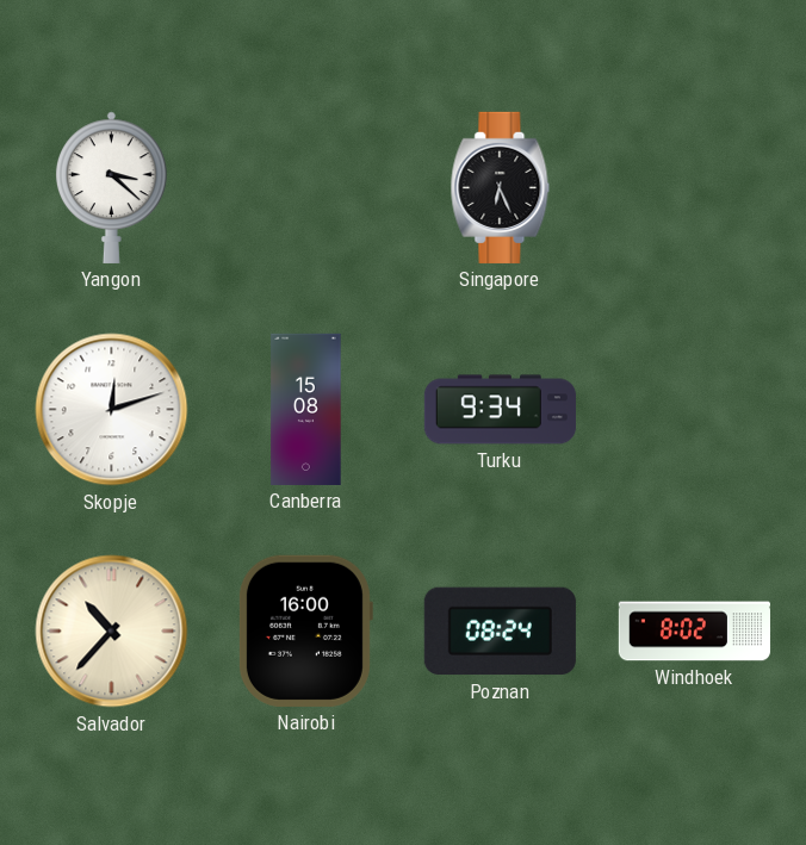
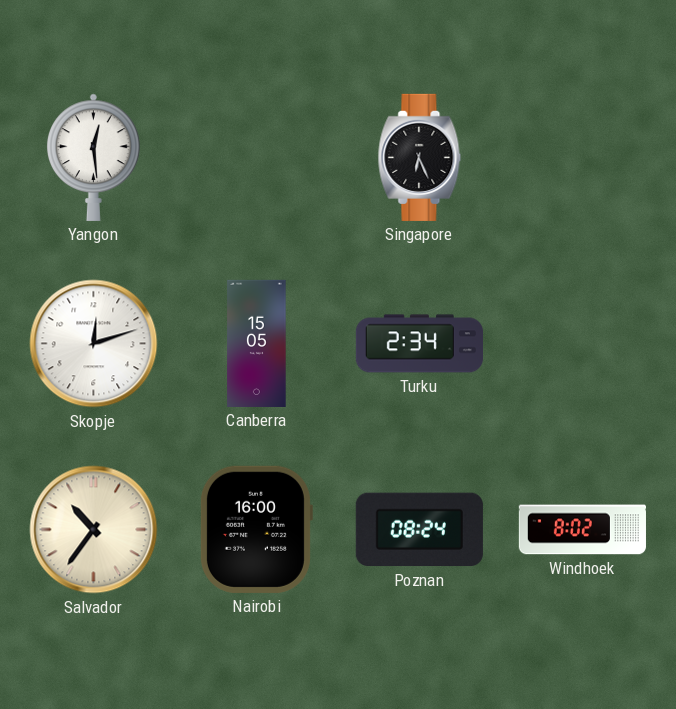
Yangon: 3:22 -> 12:29
Canberra: 15:08 -> 15:05
Turku: 9:34 -> 2:34
Salvador: 10:37 -> 10:36
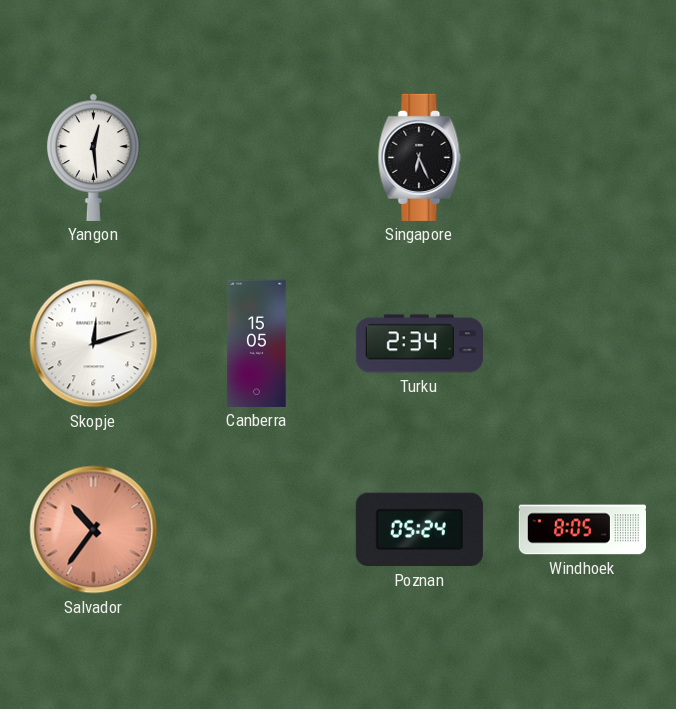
Salvador dial: cream -> salmon
Nairobi: 16:00 -> none
Poznan: 08:24 -> 05:24
Windhoek: 8:02 -> 8:05
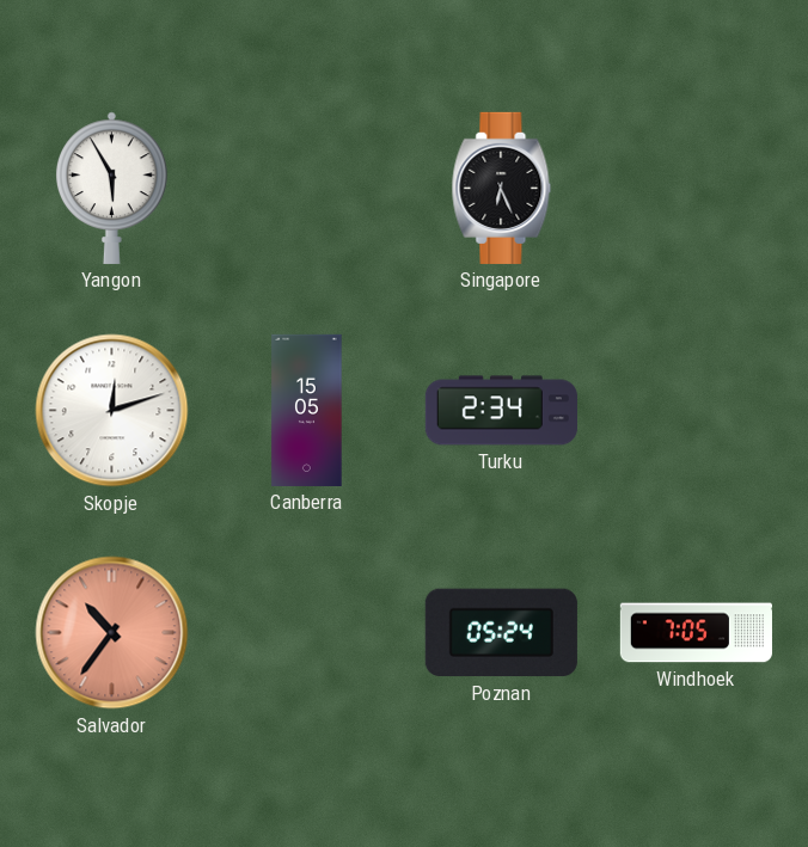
Yangon: 12:29 -> 5:55
Windhoek: 8:05 -> 7:05
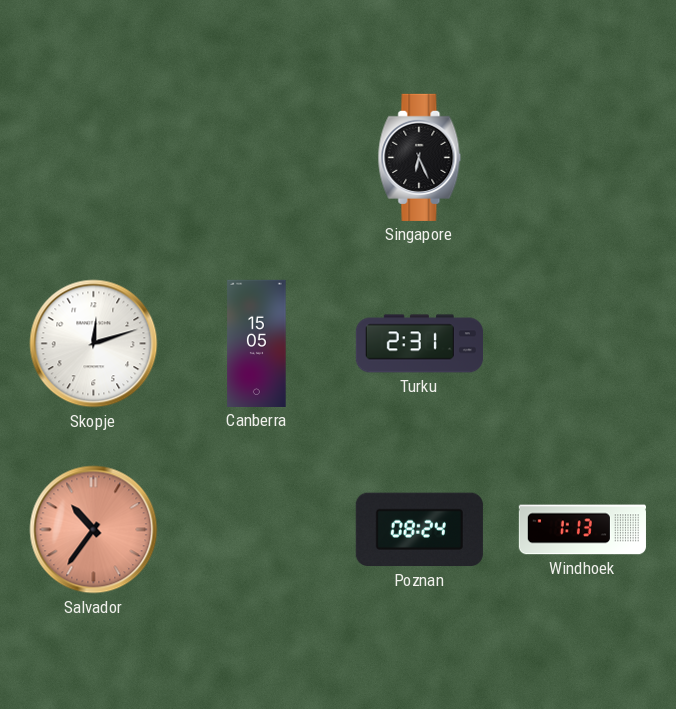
Yangon: 5:55 -> none
Turku: 2:34 -> 2:31
Poznan: 05:24 -> 08:24
Windhoek: 7:05 -> 1:13
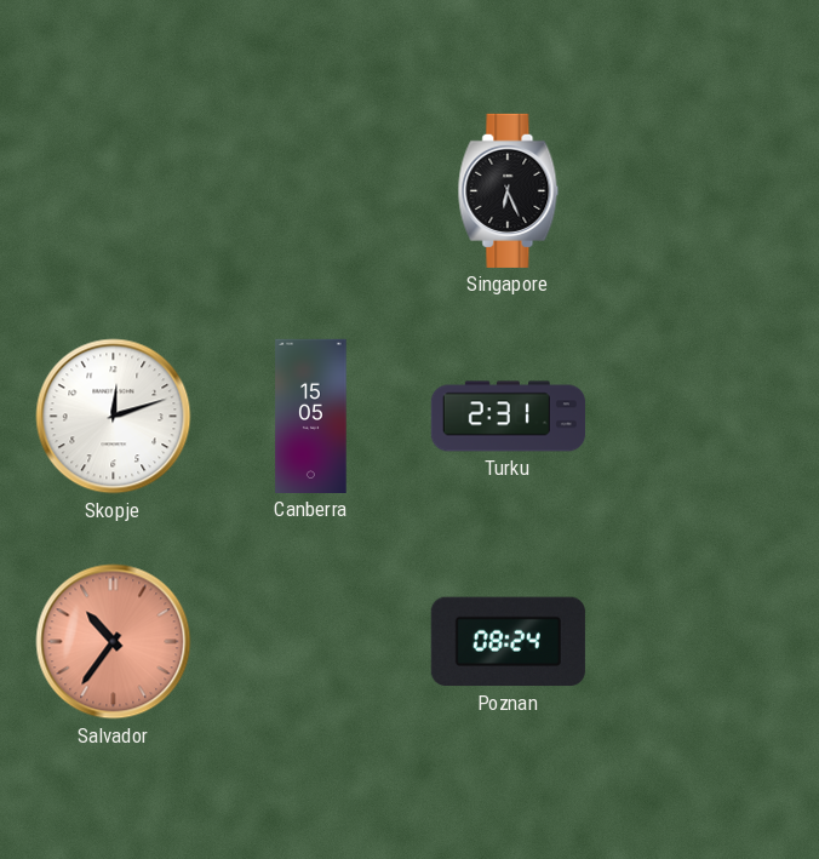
Windhoek: 1:13 -> none
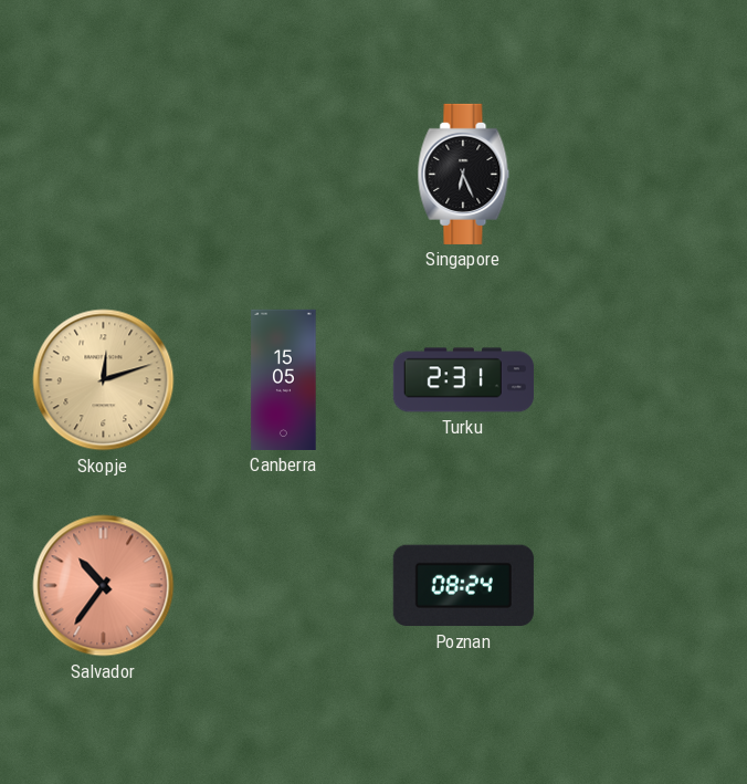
Skopje dial: white -> champagne
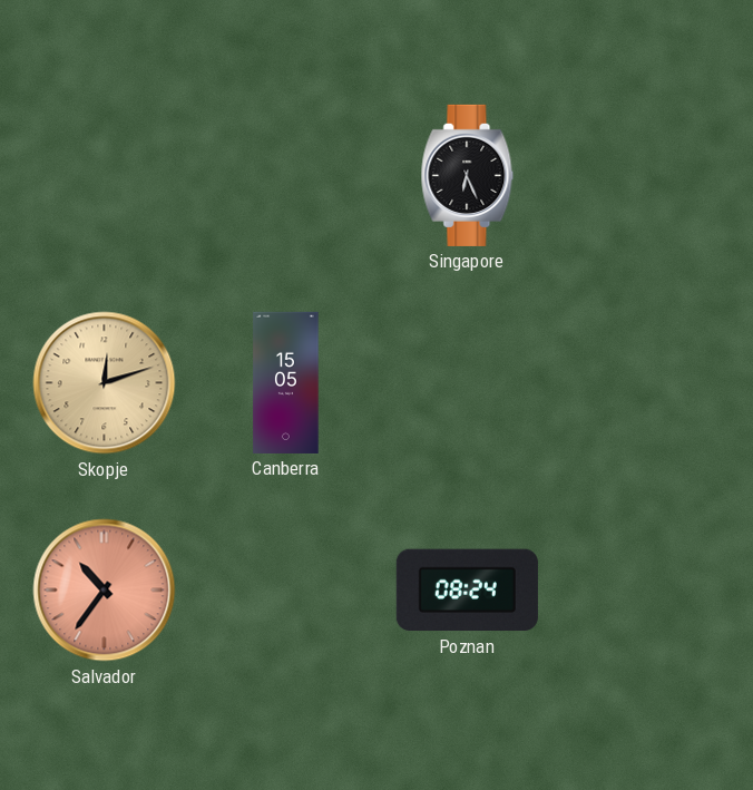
Turku: 2:31 -> none
